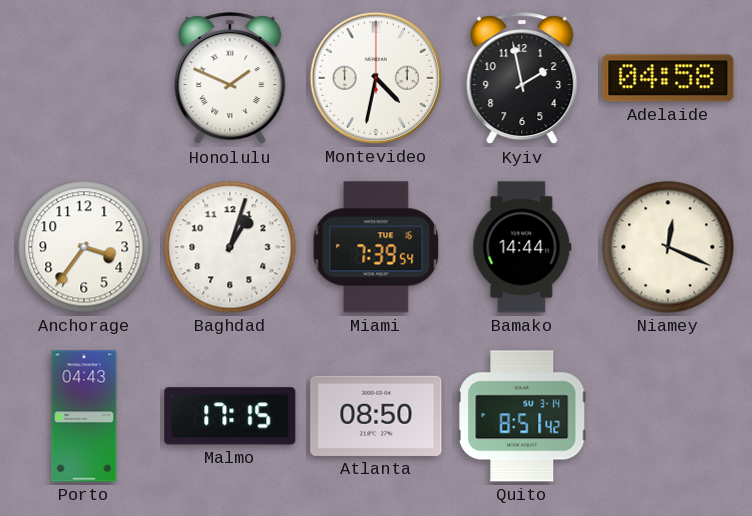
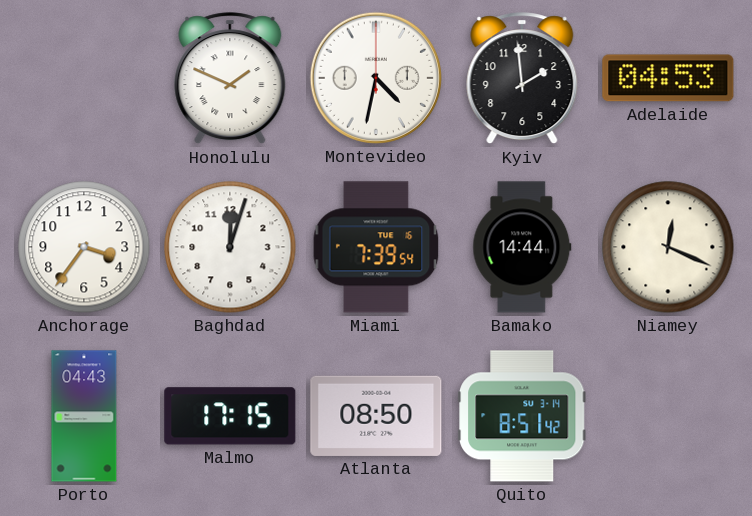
Kyiv: 1:58 -> 1:59
Adelaide: 04:58 -> 04:53
Baghdad: 1:03 -> 12:03
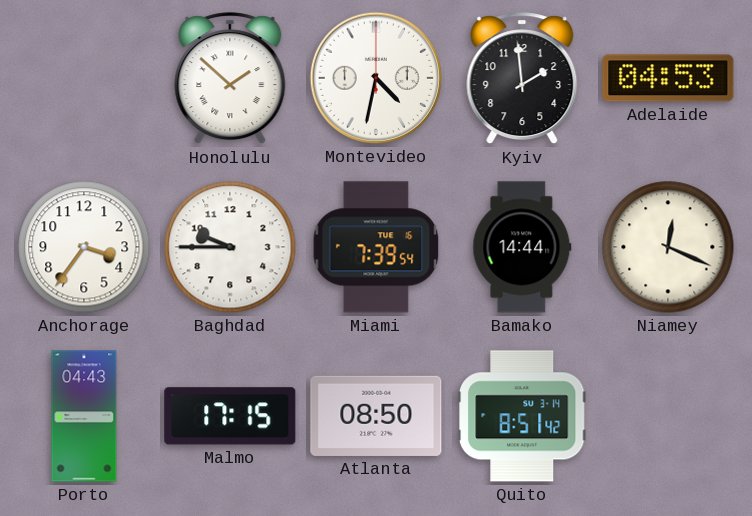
Honolulu: 1:49 -> 1:52
Baghdad: 12:03 -> 9:45
